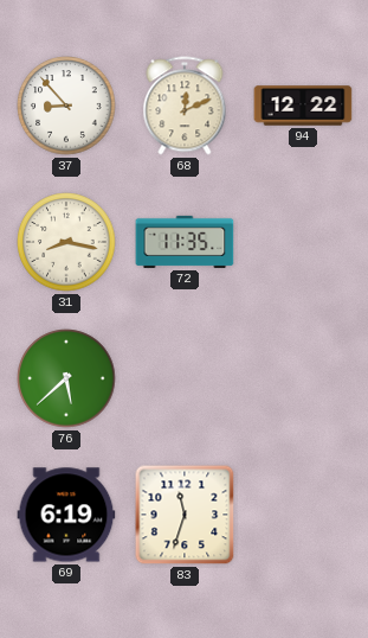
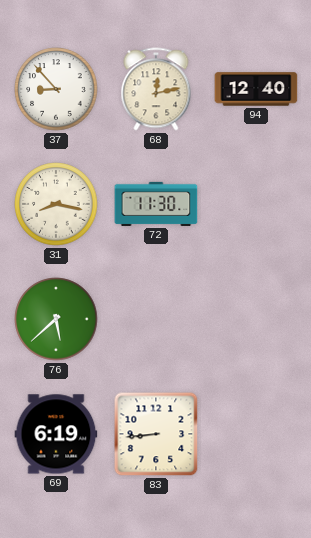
68: 12:11 -> 12:13
94: 12:22 -> 12:40
72: 11:35 -> 11:30
83: 11:33 -> 8:44
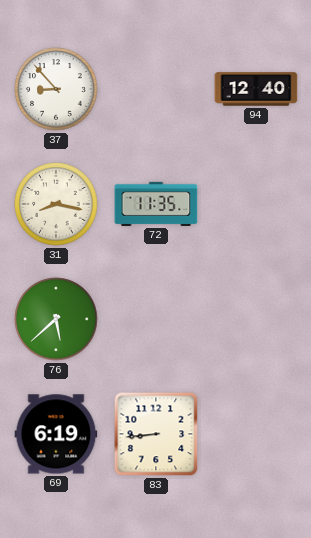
68: 12:13 -> none
72: 11:30 -> 11:35
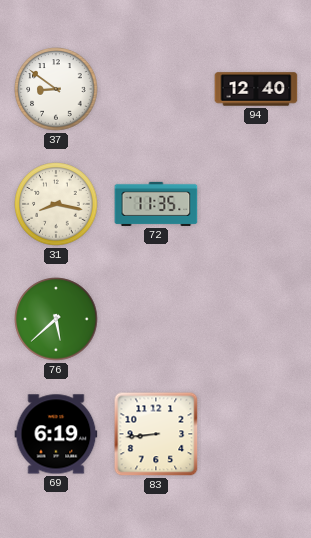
37: 8:53 -> 8:51
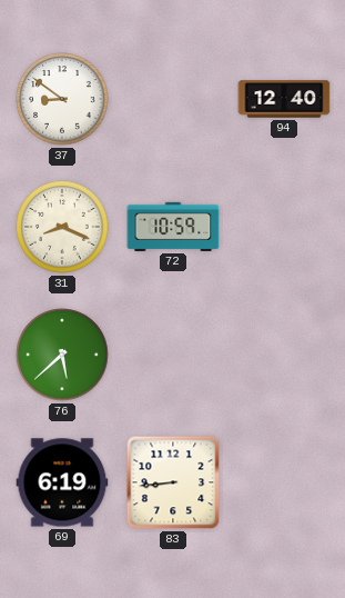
31: 8:17 -> 8:19
72: 11:35 -> 10:59
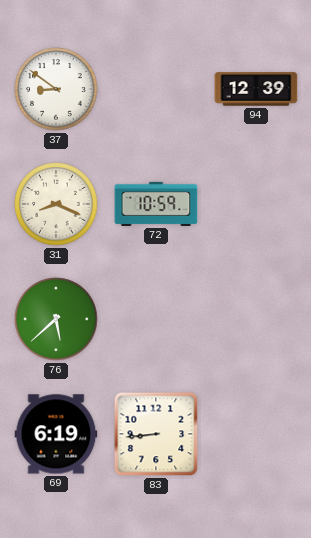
94: 12:40 -> 12:39
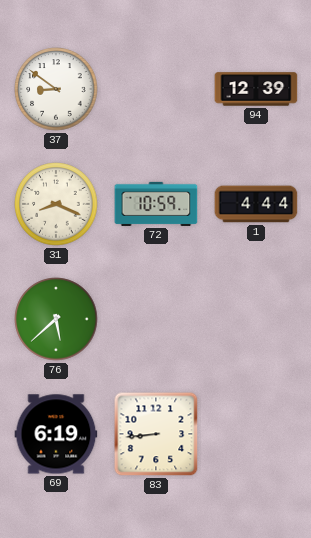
1: none -> 4:44
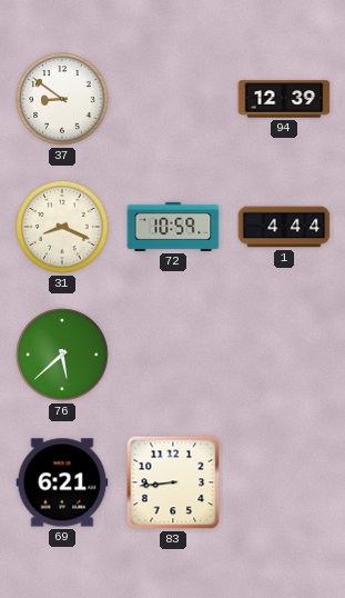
69: 6:19 -> 6:21
